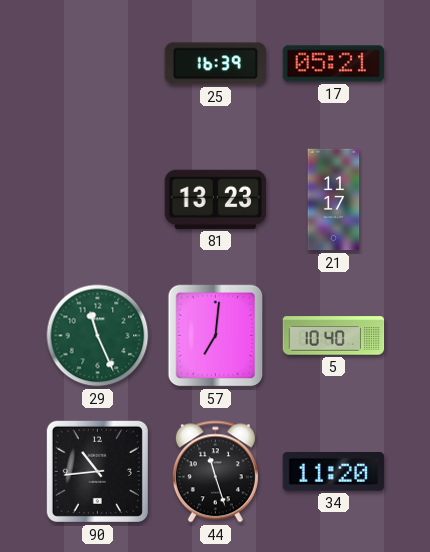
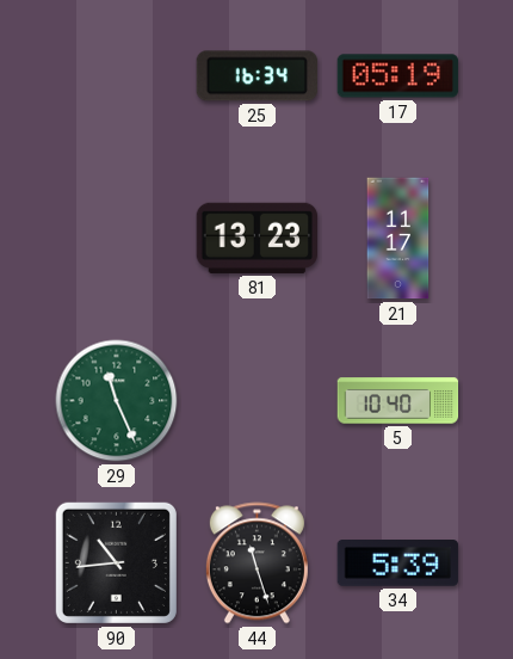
25: 16:39 -> 16:34
17: 05:21 -> 05:19
57: 7:01 -> none
34: 11:20 -> 5:39
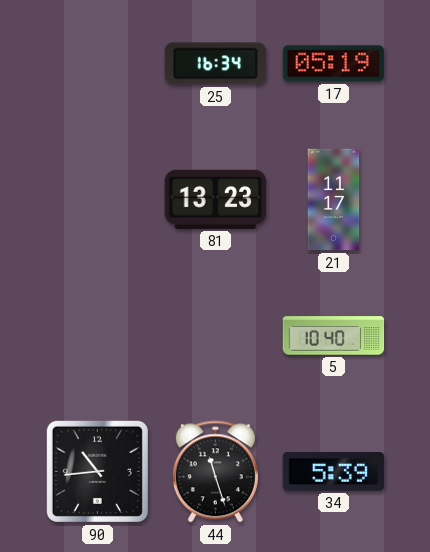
29: 11:26 -> none
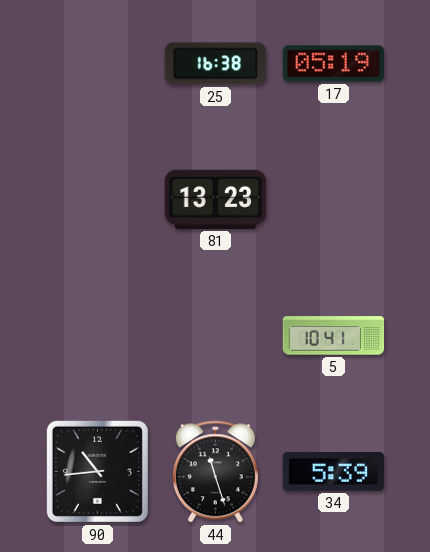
25: 16:34 -> 16:38
21: 11:17 -> none
5: 10:40 -> 10:41
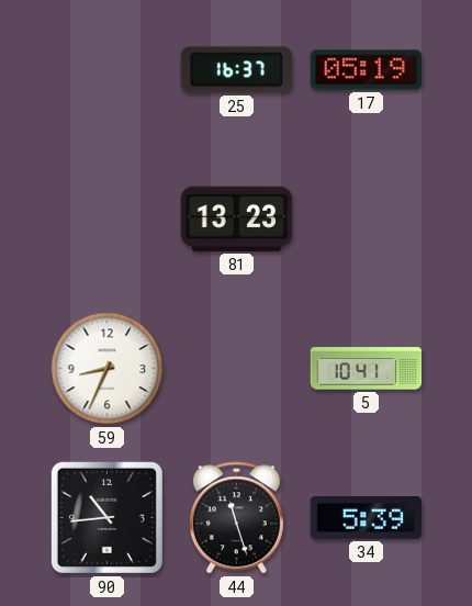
25: 16:38 -> 16:37
59: none -> 8:34
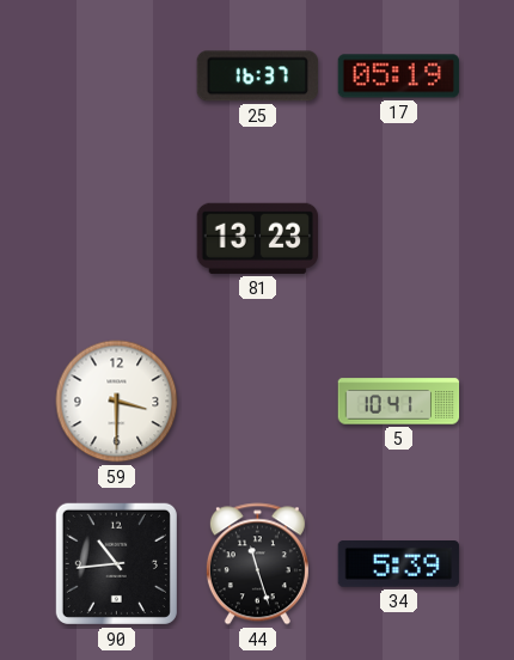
59: 8:34 -> 3:30
